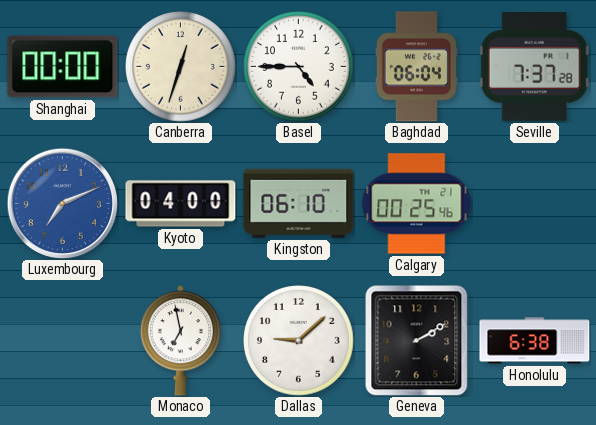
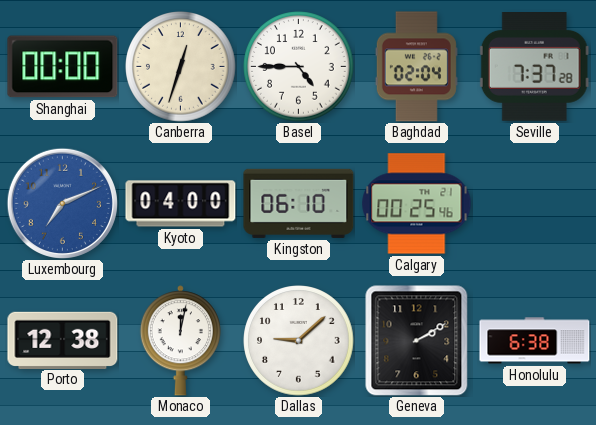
Baghdad: 06:04 -> 02:04
Porto: none -> 12:38
Monaco: 6:58 -> 12:02
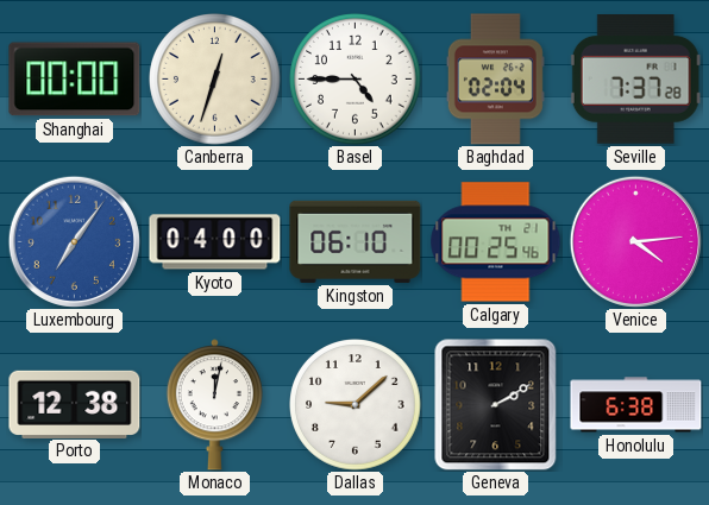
Luxembourg: 7:11 -> 7:06
Venice: none -> 4:14
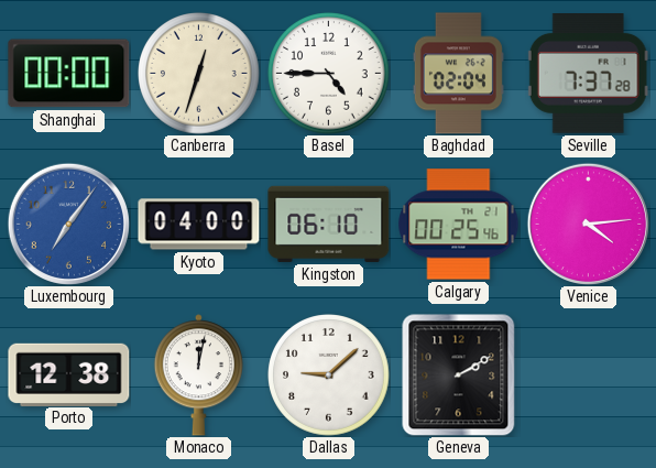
Honolulu: 6:38 -> none
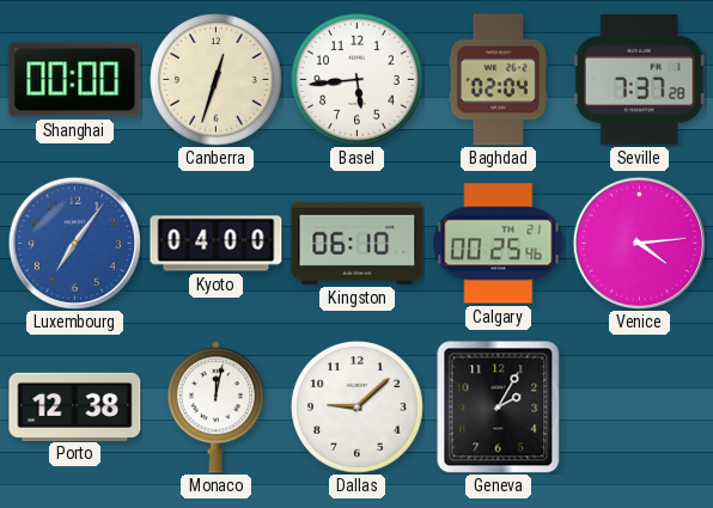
Basel: 4:45 -> 5:44
Geneva: 2:10 -> 2:05
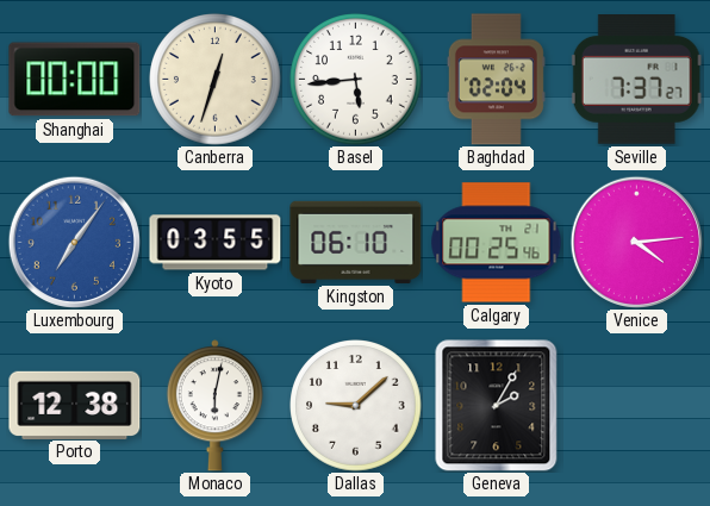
Seville: 7:37:28 -> 7:37:27
Kyoto: 04:00 -> 03:55
Monaco: 12:02 -> 6:02
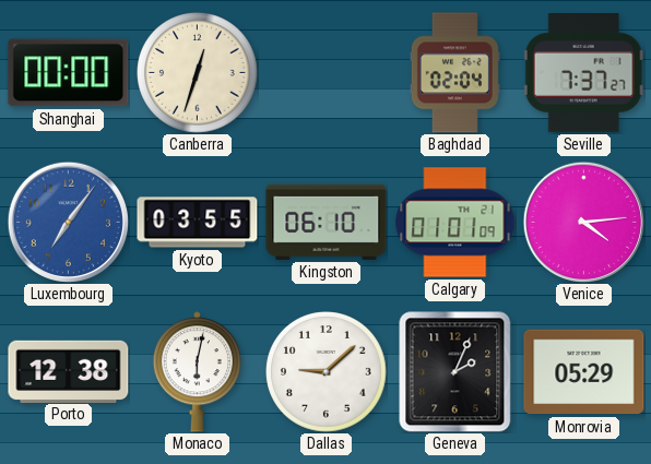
Basel: 5:44 -> none
Calgary: 00:25 -> 01:01
Geneva: 2:05 -> 2:04
Monrovia: none -> 05:29
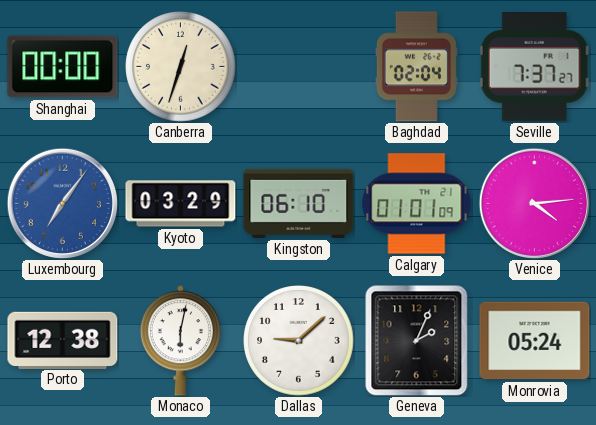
Kyoto: 03:55 -> 03:29
Monrovia: 05:29 -> 05:24
